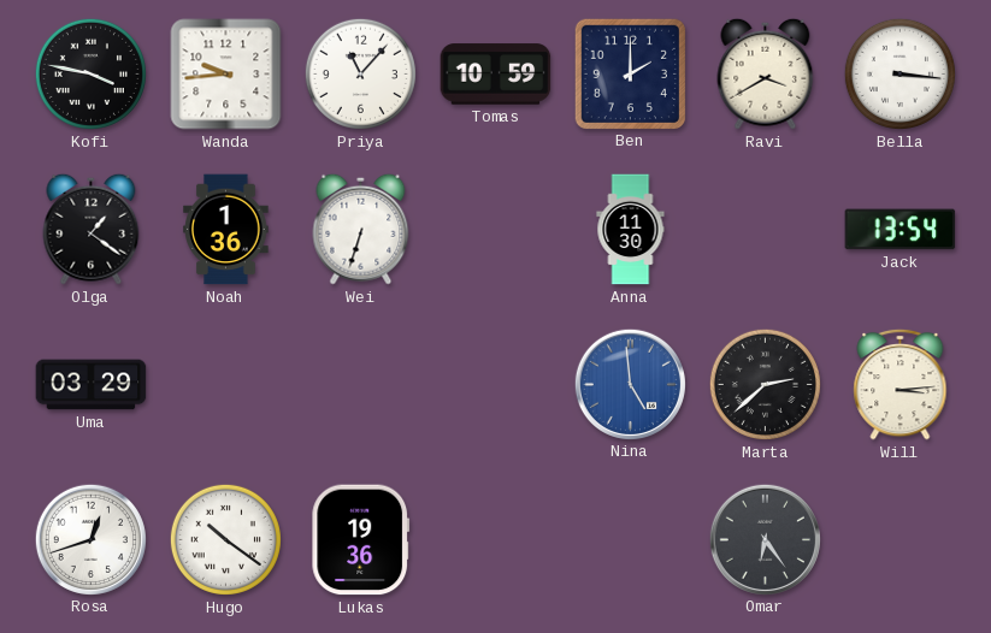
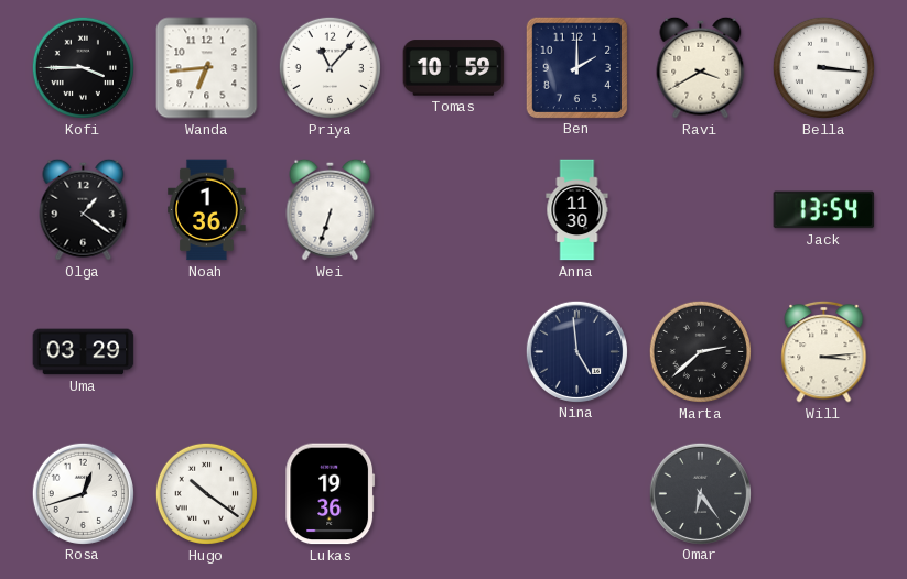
Kofi: 3:47 -> 3:45
Wanda: 9:44 -> 6:44
Nina dial: blue -> navy
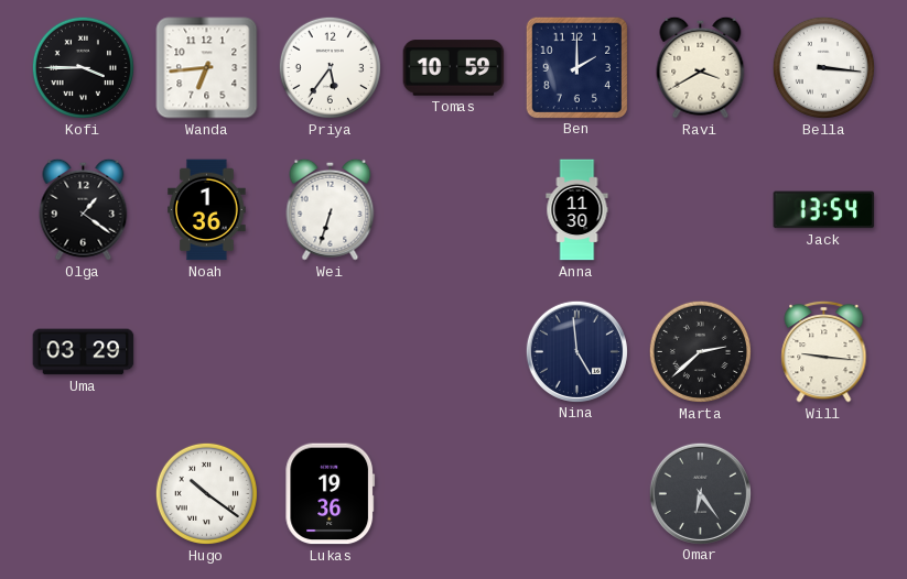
Priya: 11:07 -> 5:36
Will: 3:14 -> 9:16
Rosa: 12:42 -> none
